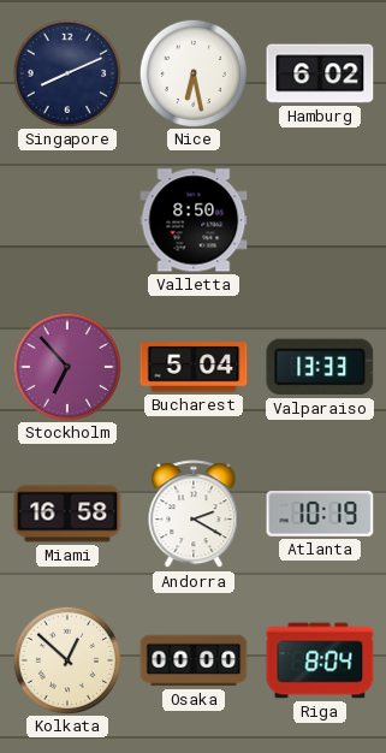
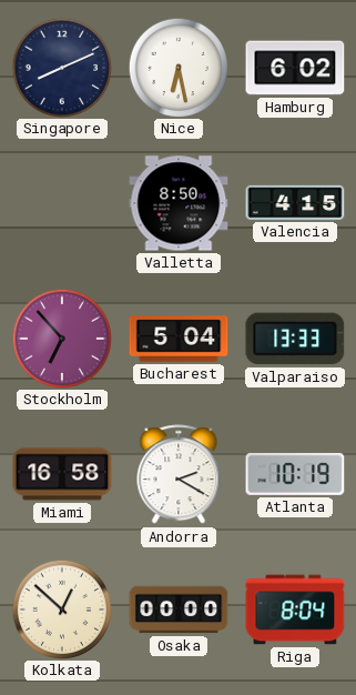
Valencia: none -> 4:15
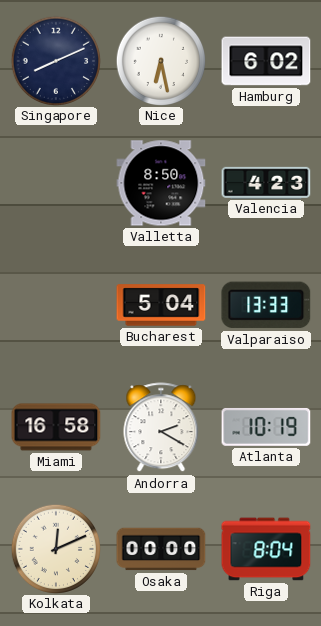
Valencia: 4:15 -> 4:23
Stockholm: 6:53 -> none
Kolkata: 12:52 -> 12:11
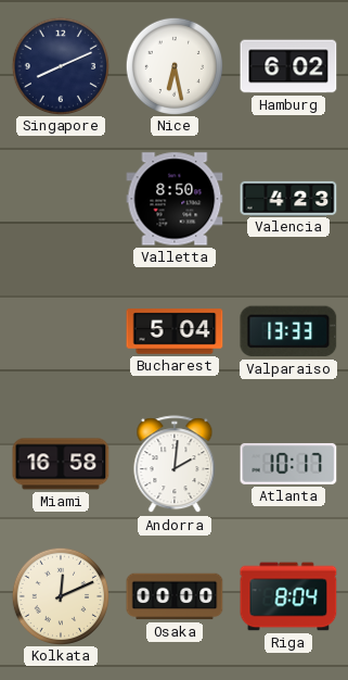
Andorra: 2:20 -> 2:01
Atlanta: 10:19 -> 10:17
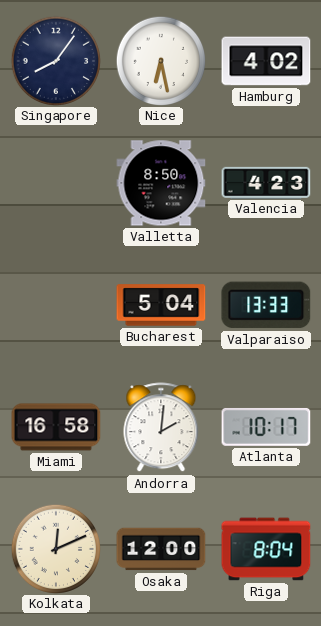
Singapore: 8:11 -> 8:06
Hamburg: 6:02 -> 4:02
Osaka: 00:00 -> 12:00
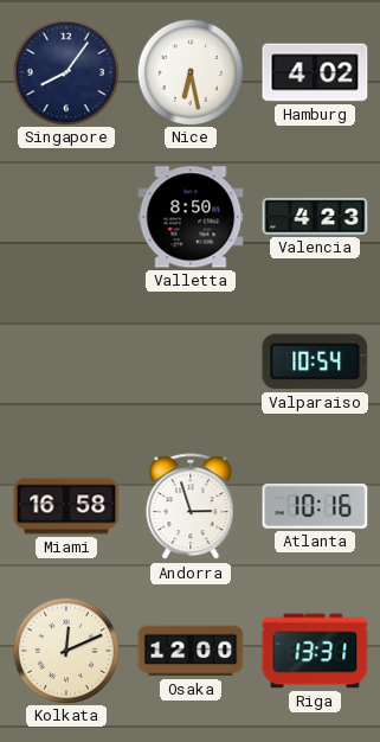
Bucharest: 5:04 -> none
Valparaiso: 13:33 -> 10:54
Andorra: 2:01 -> 2:57
Atlanta: 10:17 -> 10:16
Riga: 8:04 -> 13:31
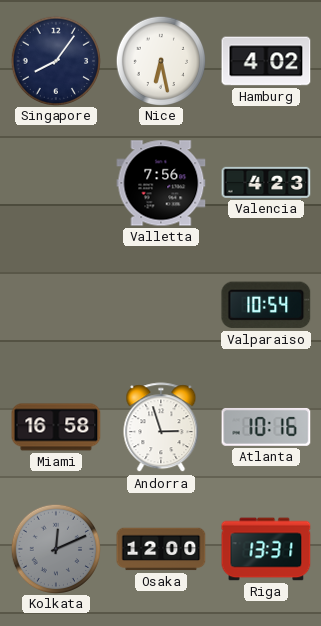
Valletta: 8:50 -> 7:56
Kolkata dial: cream -> grey
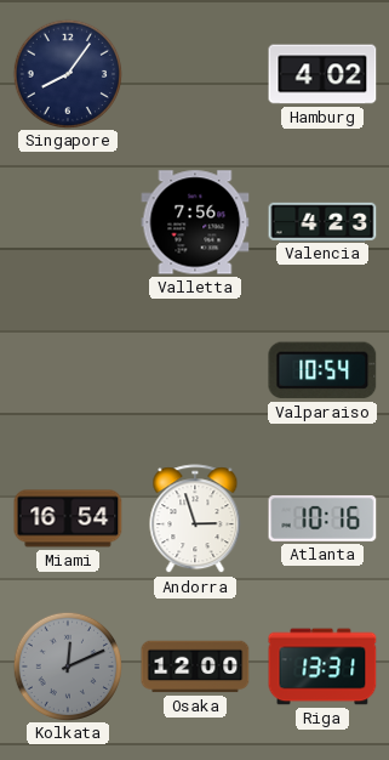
Nice: 6:28 -> none
Miami: 16:58 -> 16:54
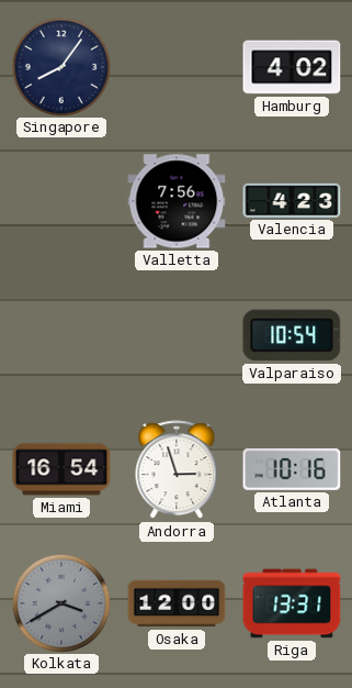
Kolkata: 12:11 -> 3:40
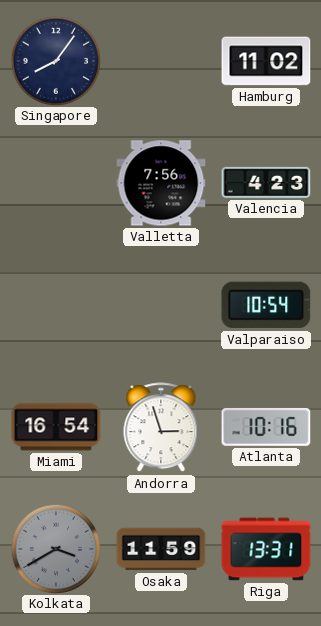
Hamburg: 4:02 -> 11:02
Osaka: 12:00 -> 11:59
